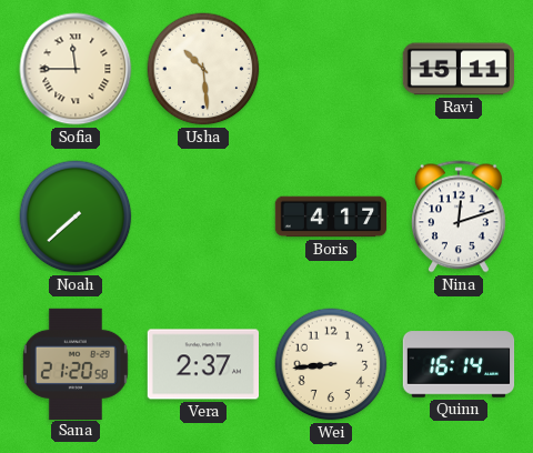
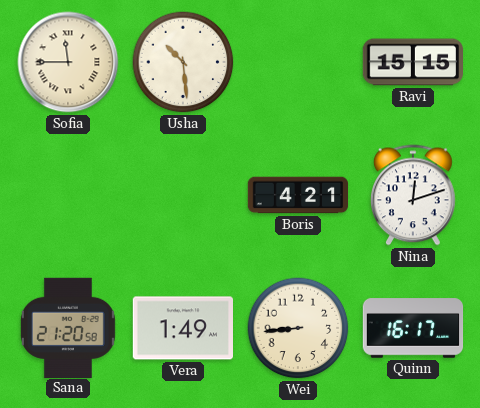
Ravi: 15:11 -> 15:15
Noah: 7:38 -> none
Boris: 4:17 -> 4:21
Vera: 2:37 -> 1:49
Quinn: 16:14 -> 16:17
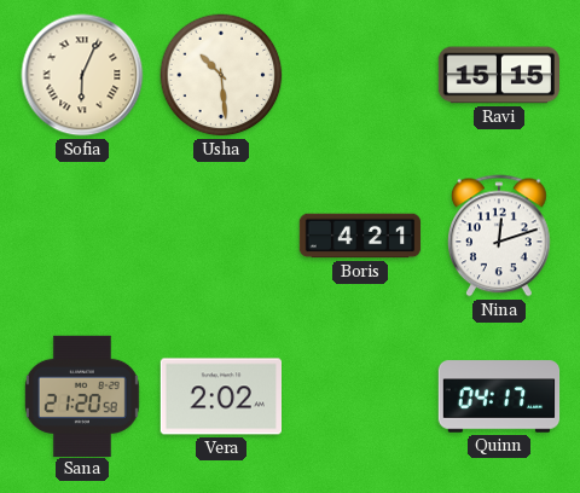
Sofia: 11:45 -> 6:04
Vera: 1:49 -> 2:02
Wei: 8:44 -> none
Quinn: 16:17 -> 04:17
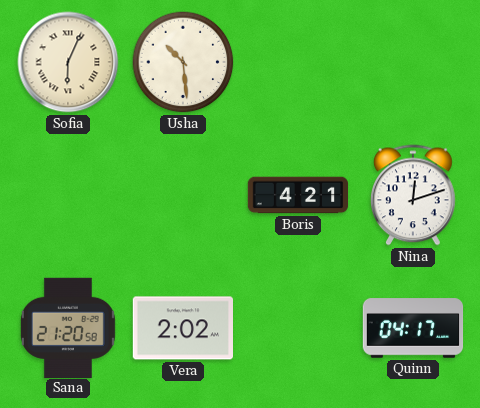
Ravi: 15:15 -> none
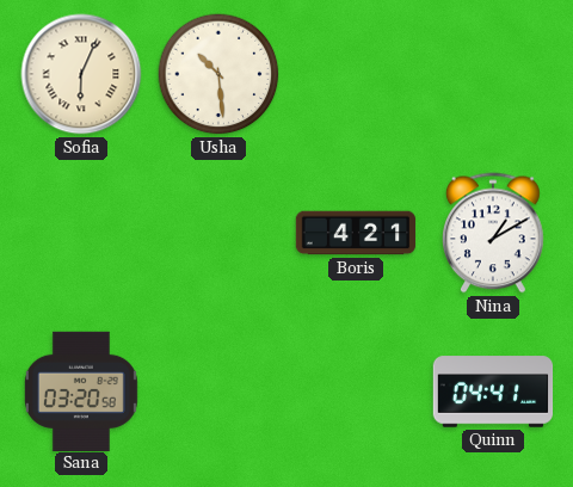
Nina: 12:12 -> 1:10
Sana: 21:20 -> 03:20
Vera: 2:02 -> none
Quinn: 04:17 -> 04:41
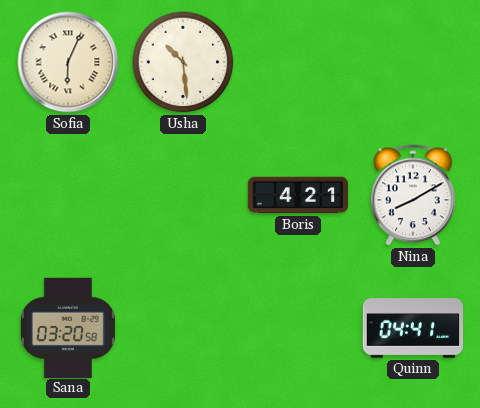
Nina: 1:10 -> 8:10
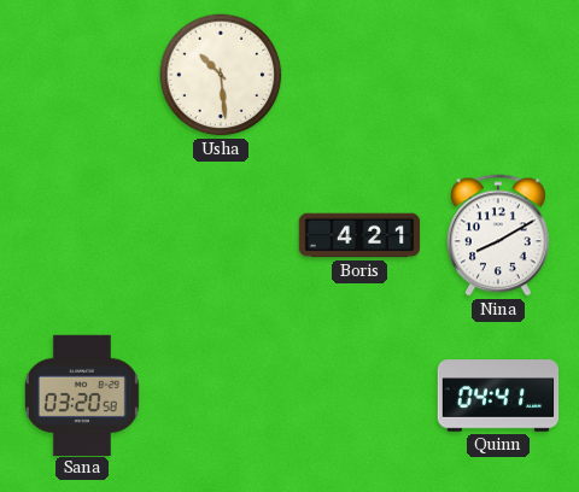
Sofia: 6:04 -> none
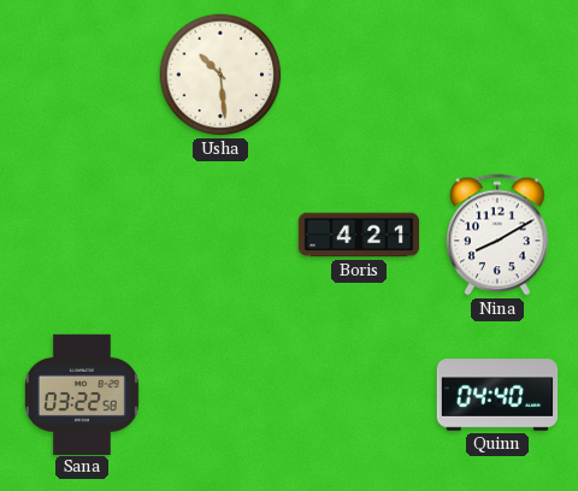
Sana: 03:20 -> 03:22
Quinn: 04:41 -> 04:40
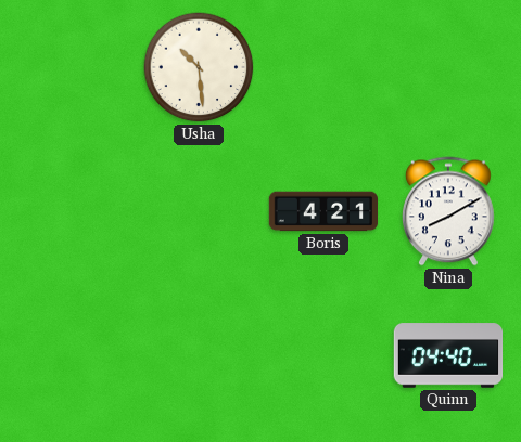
Sana: 03:22 -> none
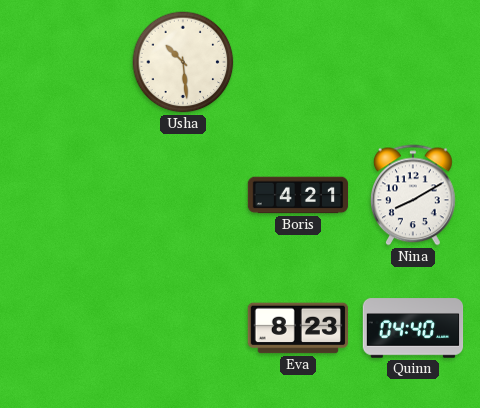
Eva: none -> 8:23
